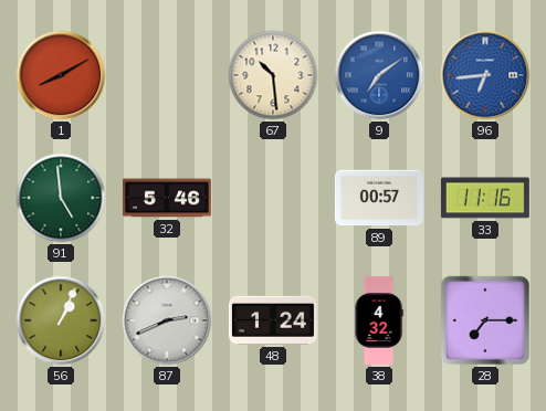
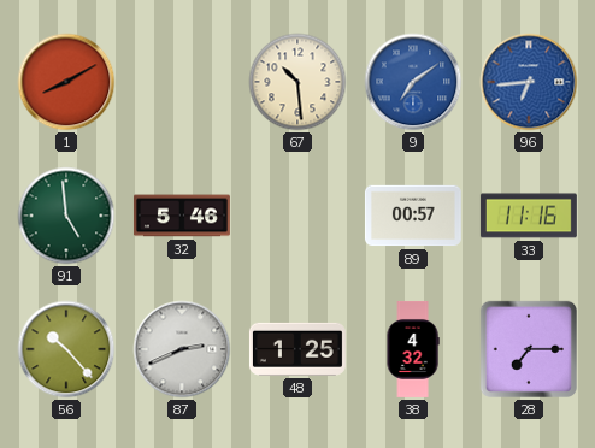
56: 1:04 -> 10:23
48: 1:24 -> 1:25
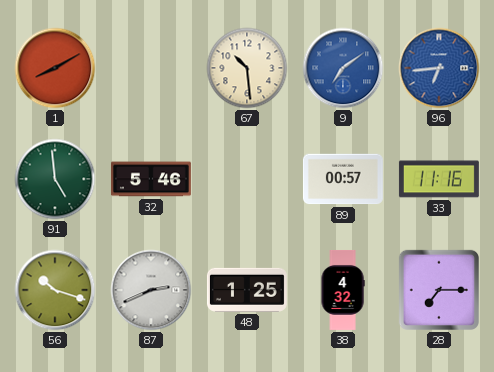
56: 10:23 -> 10:18
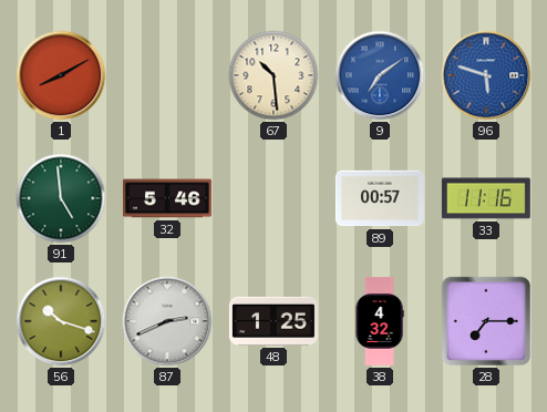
96: 6:44 -> 5:48
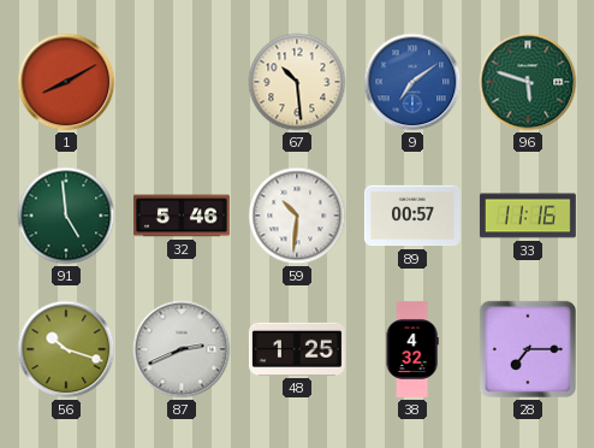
96 dial: blue -> green
59: none -> 10:31
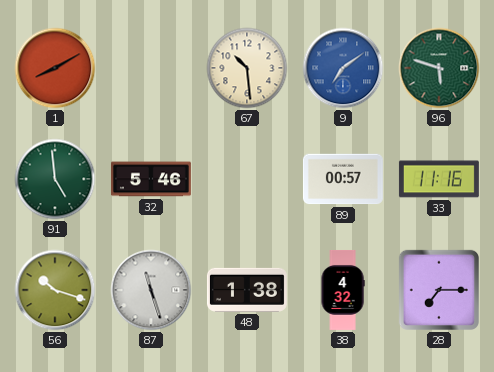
59: 10:31 -> none
87: 2:41 -> 11:27
48: 1:25 -> 1:38
